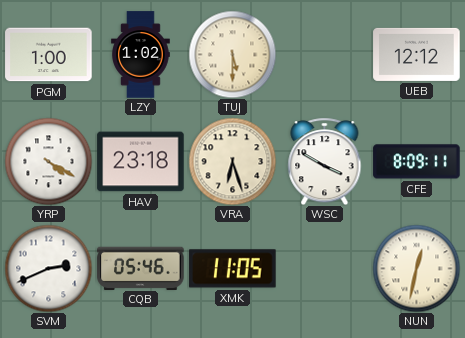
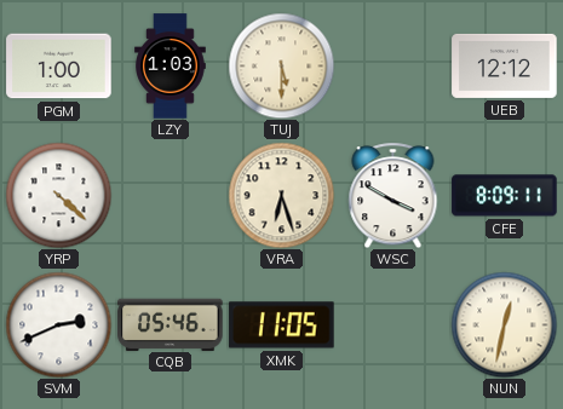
LZY: 1:02 -> 1:03
YRP: 4:20 -> 4:22
HAV: 23:18 -> none
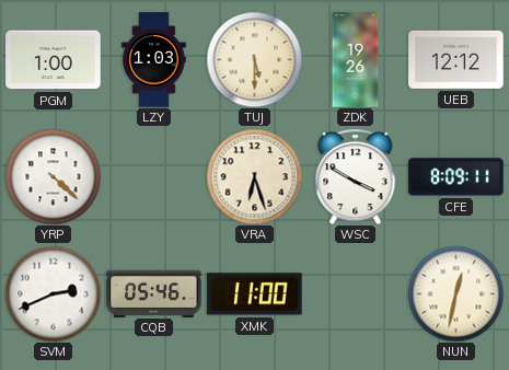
ZDK: none -> 19:26
XMK: 11:05 -> 11:00
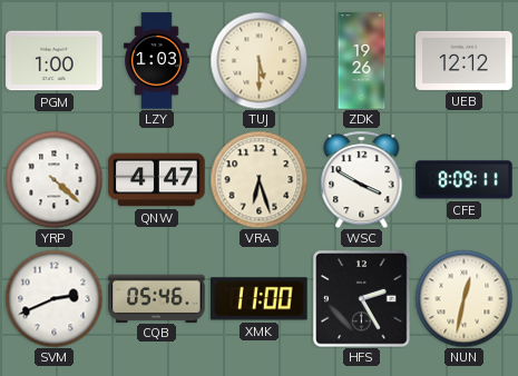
QNW: none -> 4:47
HFS: none -> 2:25
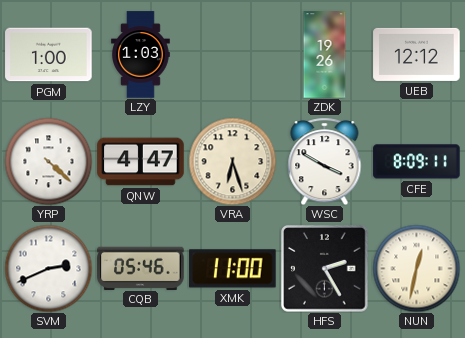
TUJ: 5:30 -> none
